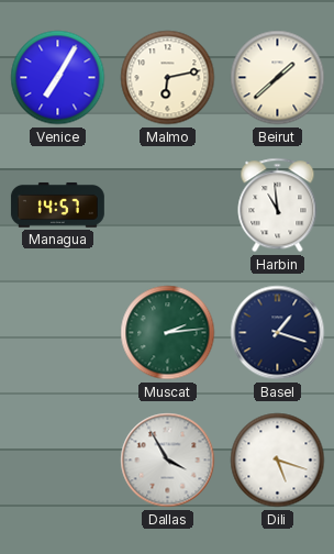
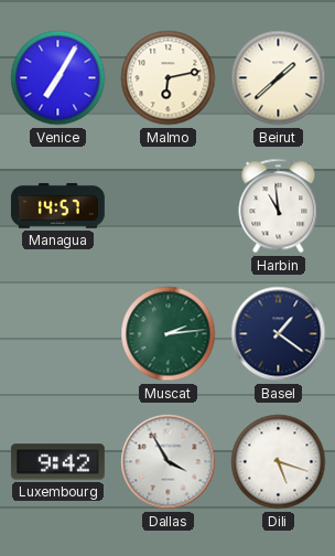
Basel: 1:18 -> 1:21
Luxembourg: none -> 9:42
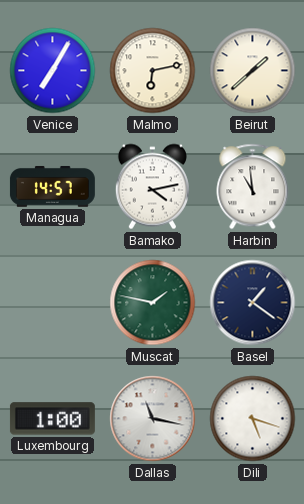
Bamako: none -> 4:13
Muscat: 2:14 -> 1:47
Luxembourg: 9:42 -> 1:00
Dallas: 3:55 -> 11:17
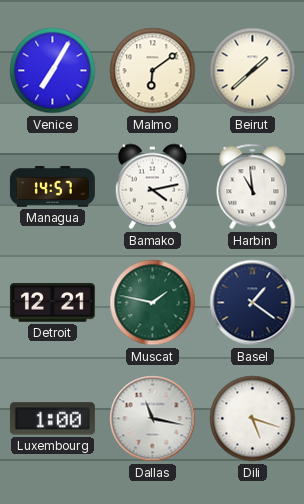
Malmo: 6:13 -> 6:09
Detroit: none -> 12:21
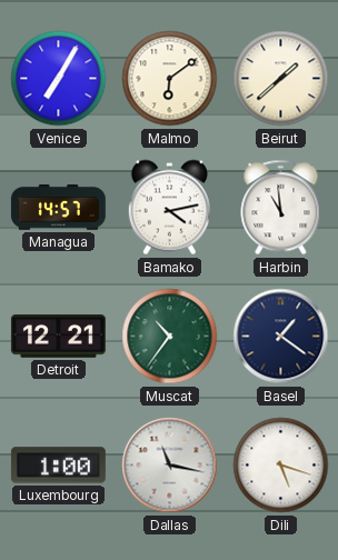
Muscat: 1:47 -> 10:36
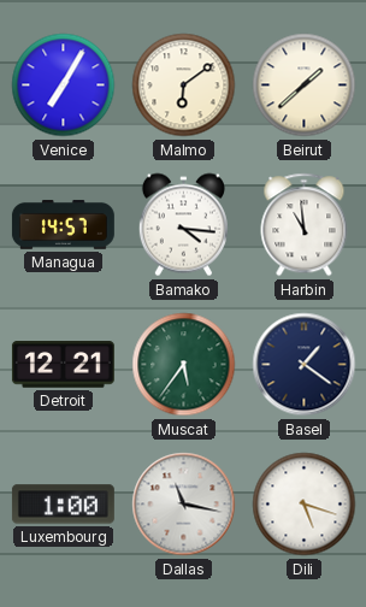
Bamako: 4:13 -> 4:16
Muscat: 10:36 -> 5:36
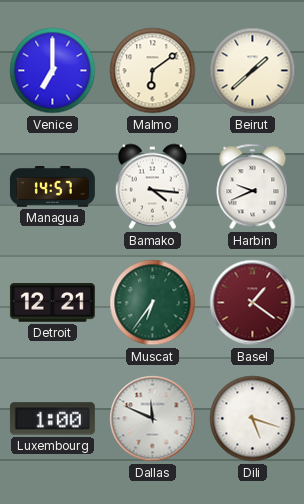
Venice: 7:05 -> 7:00
Harbin: 10:59 -> 9:41
Muscat: 5:36 -> 6:36
Basel dial: navy -> burgundy
Dallas: 11:17 -> 11:49
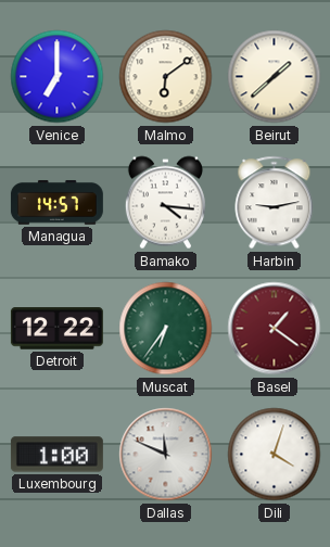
Harbin: 9:41 -> 9:13
Detroit: 12:21 -> 12:22
Dili: 5:18 -> 4:03
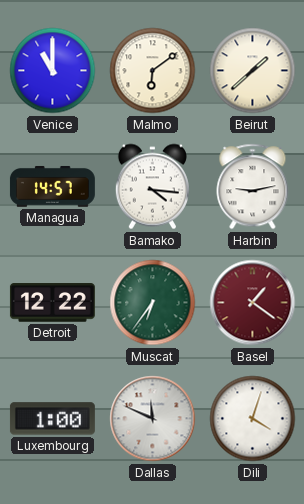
Venice: 7:00 -> 11:00
